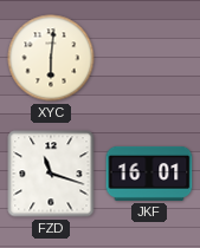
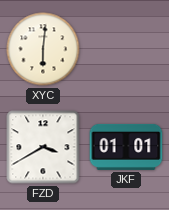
FZD: 11:18 -> 3:40
JKF: 16:01 -> 01:01
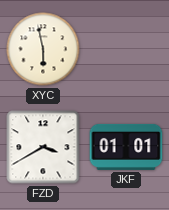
XYC: 6:01 -> 5:58
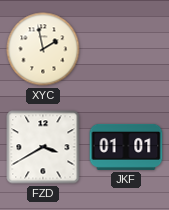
XYC: 5:58 -> 1:58
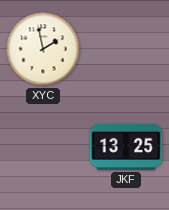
FZD: 3:40 -> none
JKF: 01:01 -> 13:25
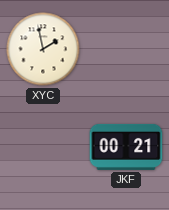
JKF: 13:25 -> 00:21
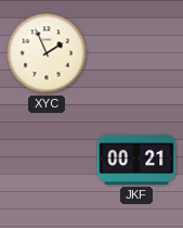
XYC: 1:58 -> 1:56
